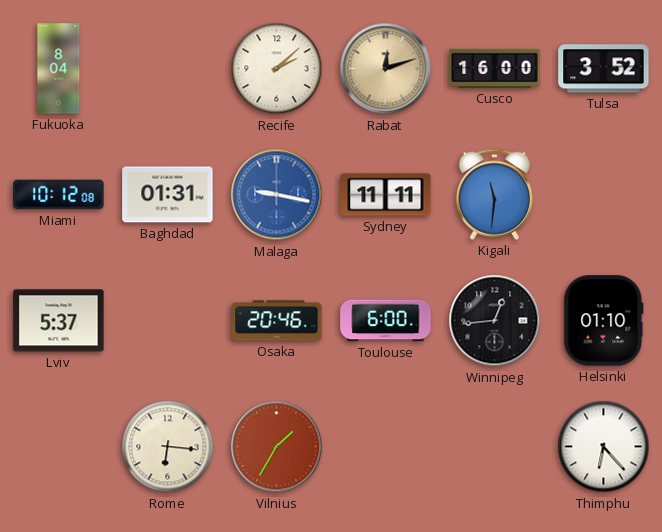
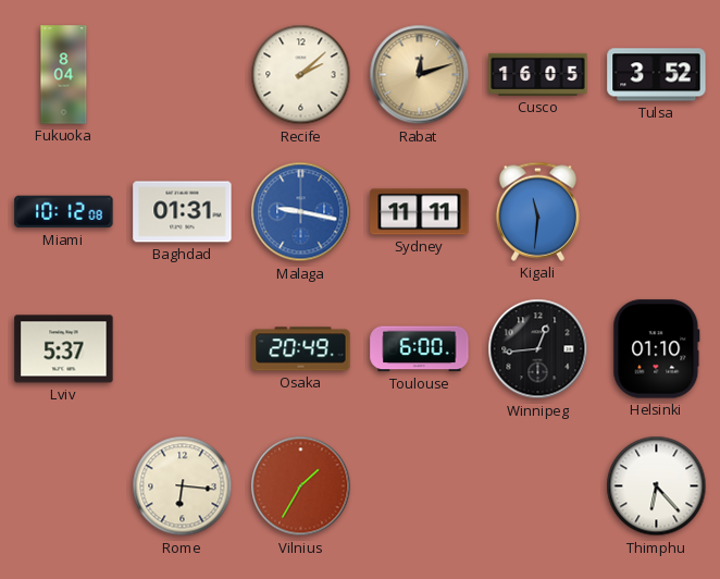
Cusco: 16:00 -> 16:05
Osaka: 20:46 -> 20:49
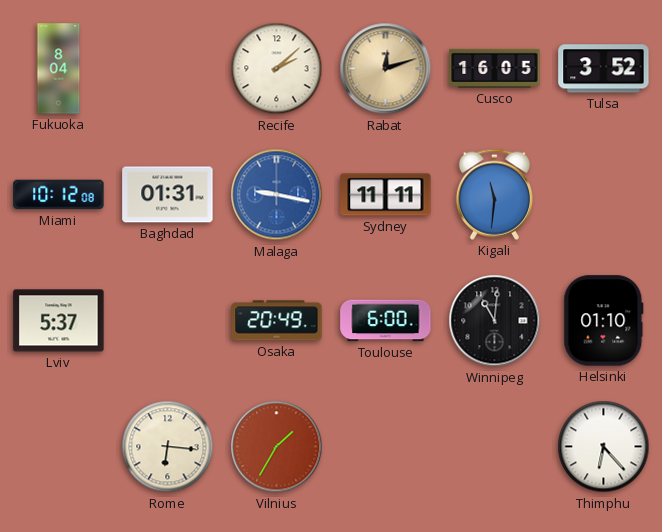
Winnipeg: 12:44 -> 11:01
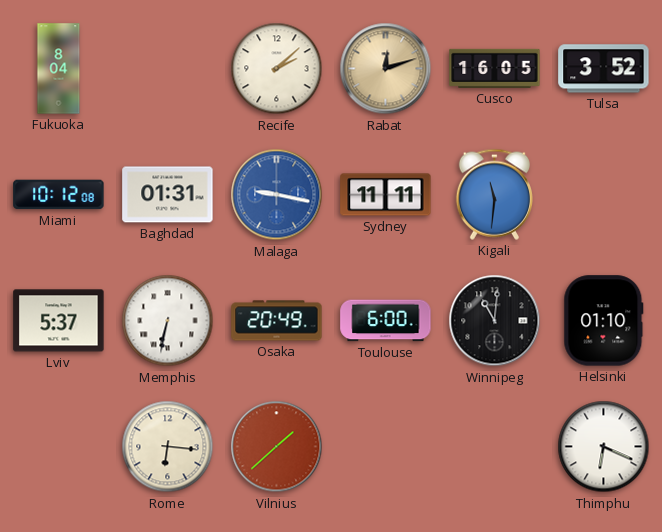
Memphis: none -> 6:32
Vilnius: 1:35 -> 1:38
Thimphu: 6:23 -> 6:19
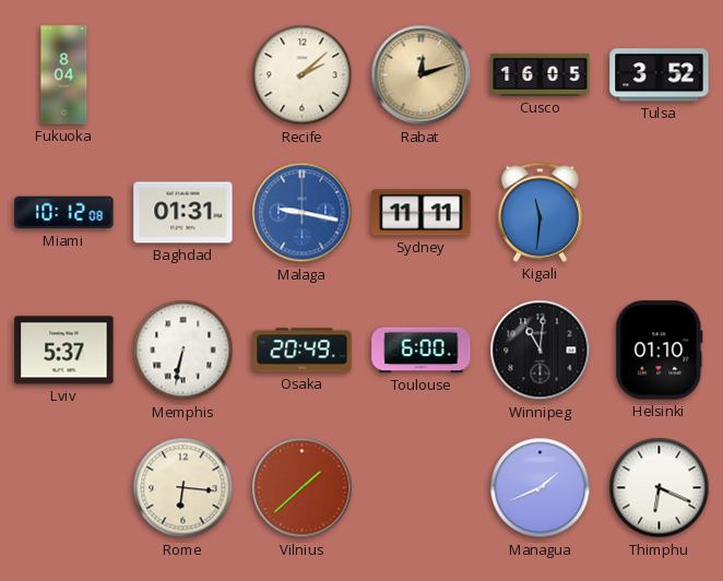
Managua: none -> 1:41
